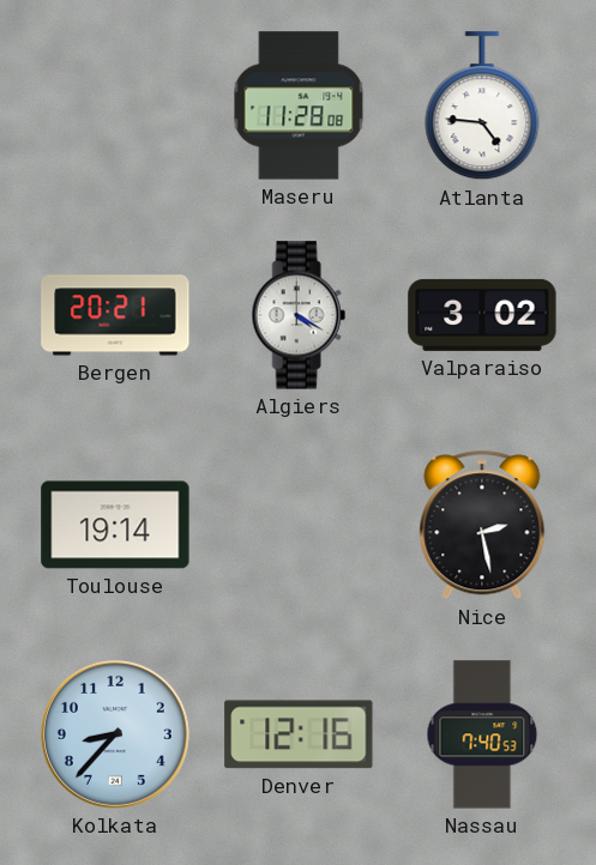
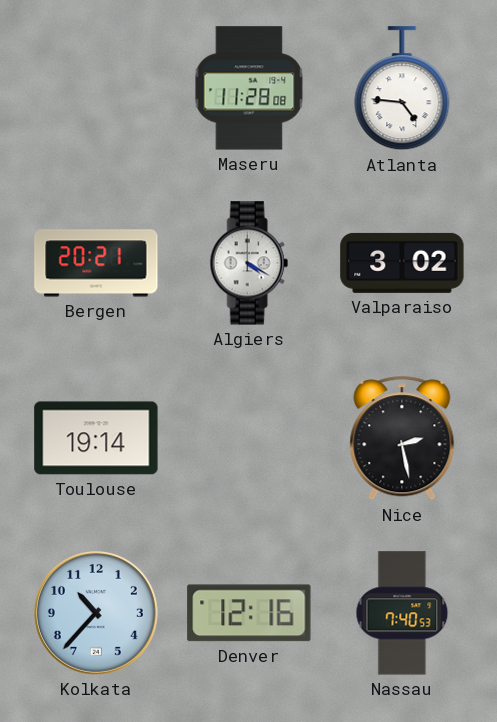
Kolkata: 8:37 -> 10:37
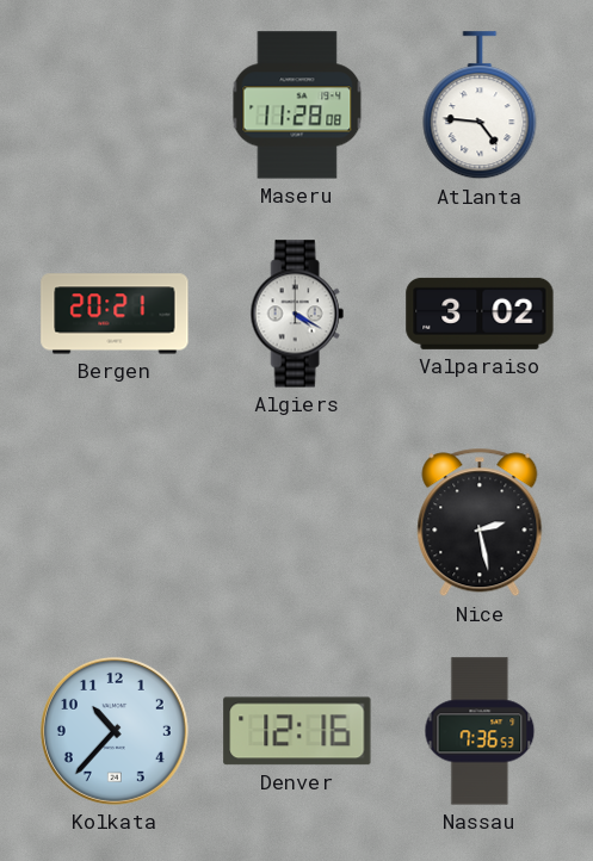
Toulouse: 19:14 -> none
Nassau: 7:40 -> 7:36
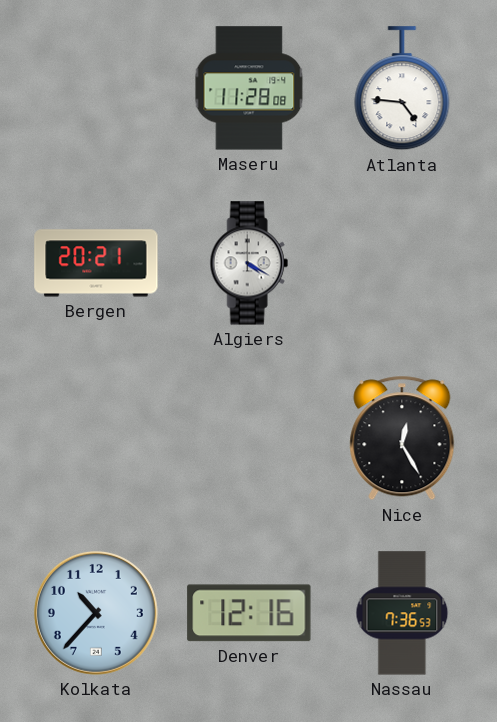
Valparaiso: 3:02 -> none
Nice: 2:28 -> 12:25
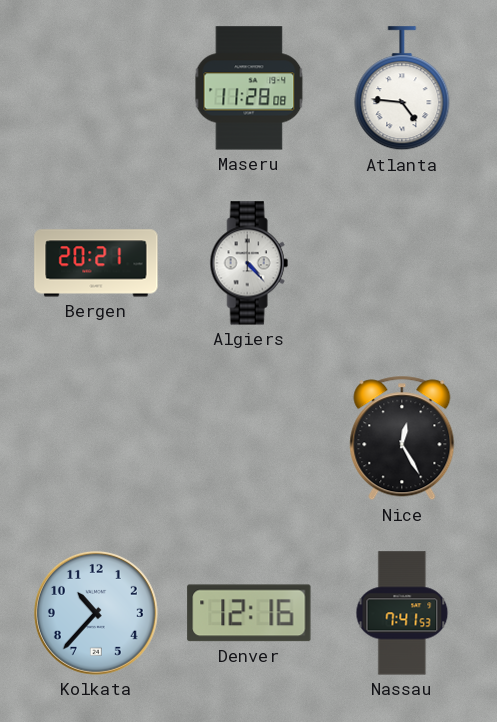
Algiers: 4:20 -> 4:23
Nassau: 7:36 -> 7:41
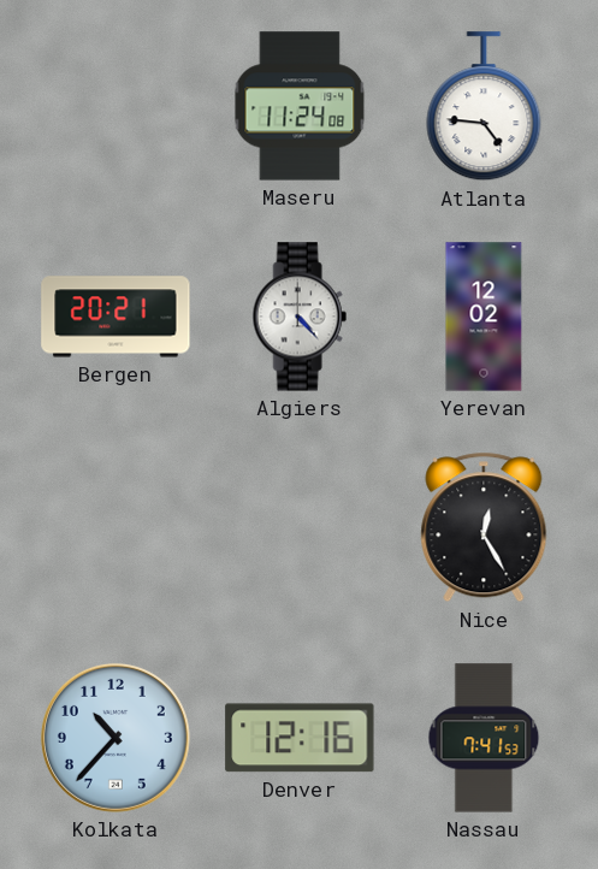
Maseru: 11:28 -> 11:24
Yerevan: none -> 12:02
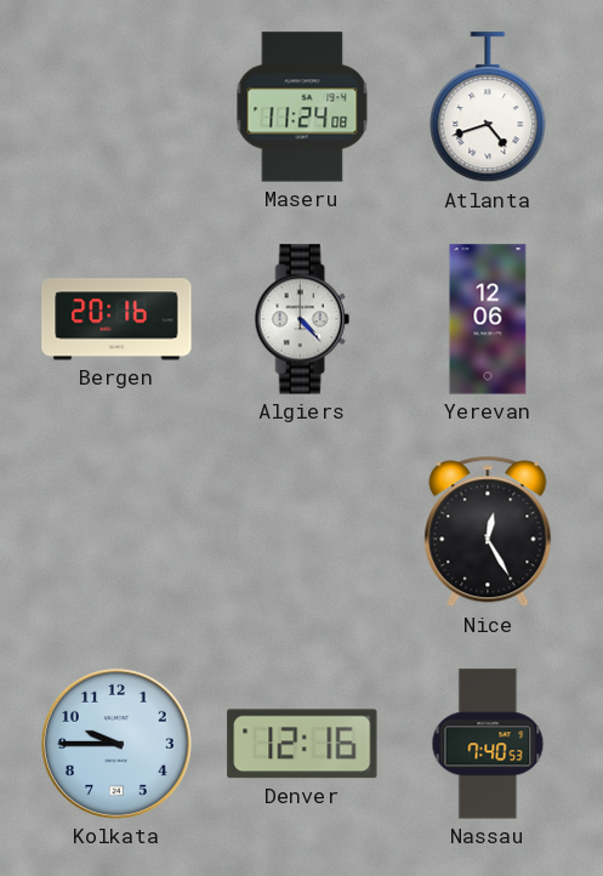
Atlanta: 4:46 -> 4:42
Bergen: 20:21 -> 20:16
Yerevan: 12:02 -> 12:06
Kolkata: 10:37 -> 9:45
Nassau: 7:41 -> 7:40
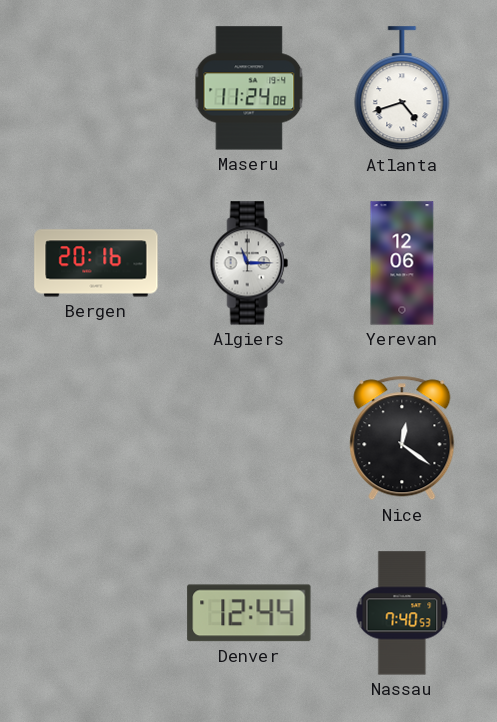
Algiers: 4:23 -> 11:15
Nice: 12:25 -> 12:21
Kolkata: 9:45 -> none
Denver: 12:16 -> 12:44
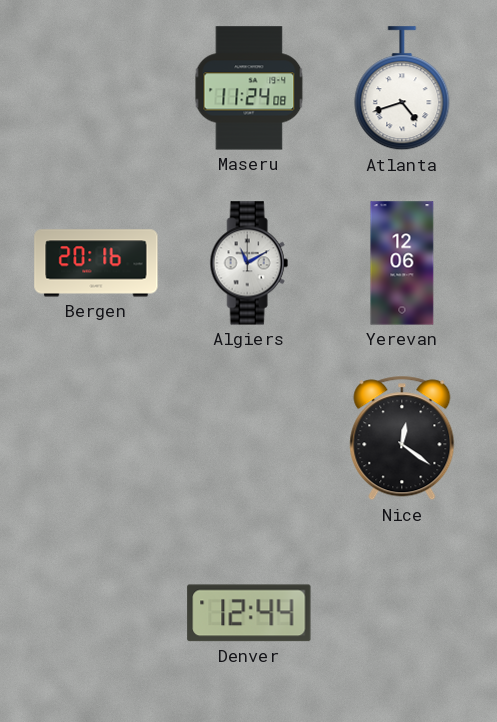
Algiers: 11:15 -> 11:10
Nassau: 7:40 -> none
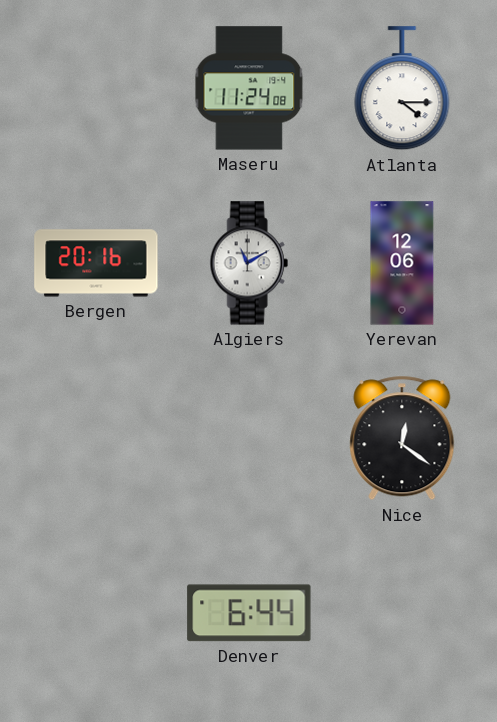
Atlanta: 4:42 -> 4:15
Denver: 12:44 -> 6:44
